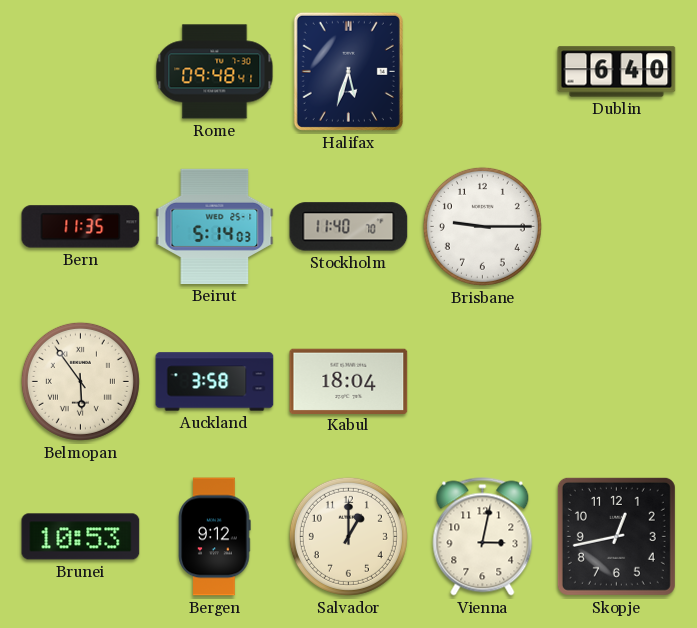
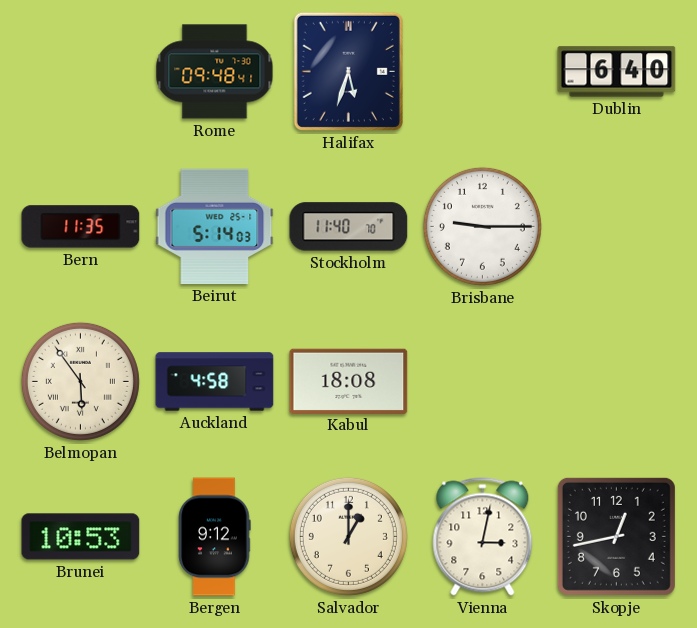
Auckland: 3:58 -> 4:58
Kabul: 18:04 -> 18:08
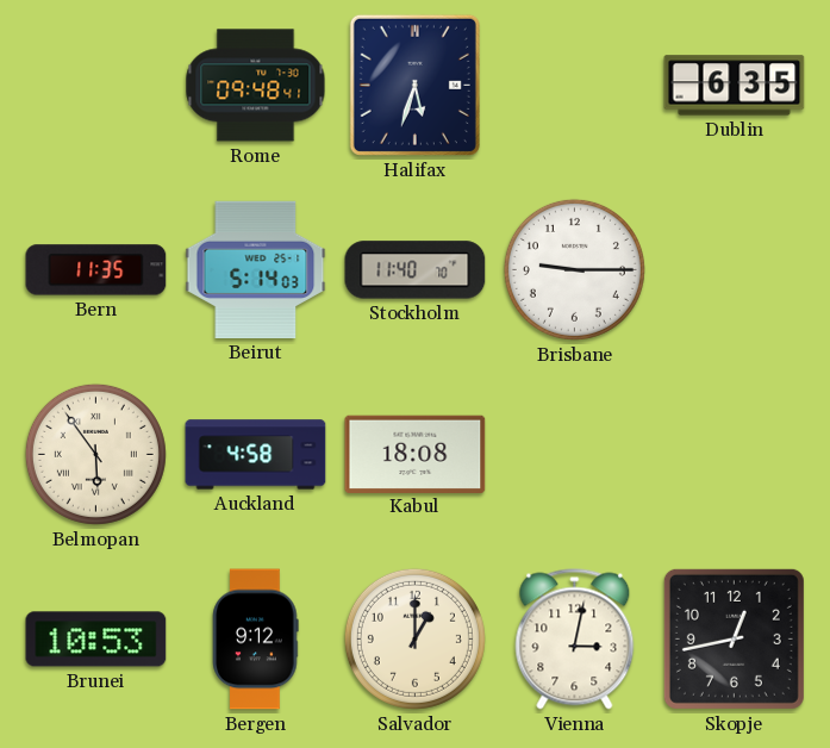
Dublin: 6:40 -> 6:35
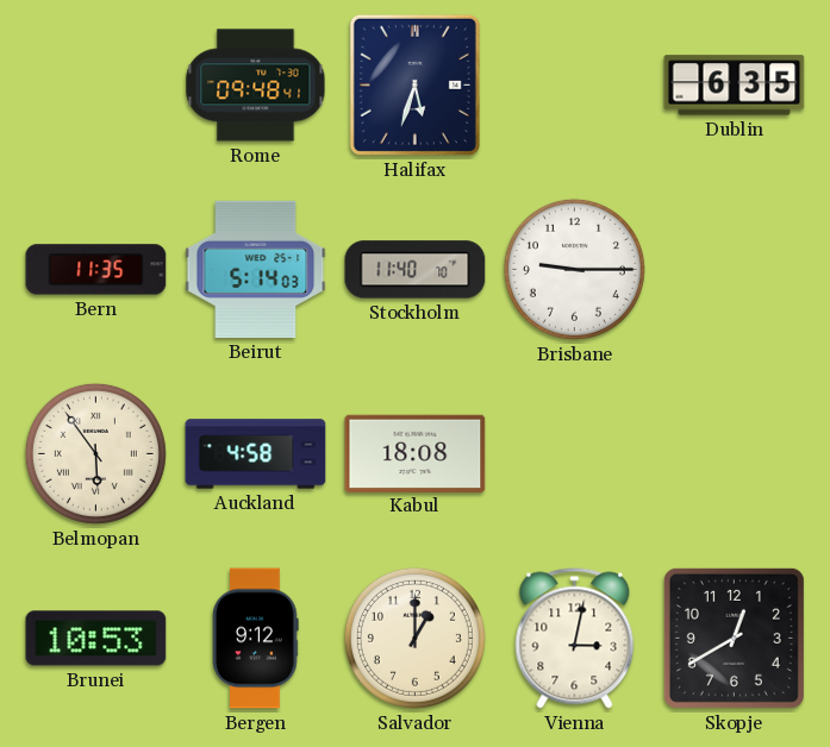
Skopje: 12:43 -> 12:40
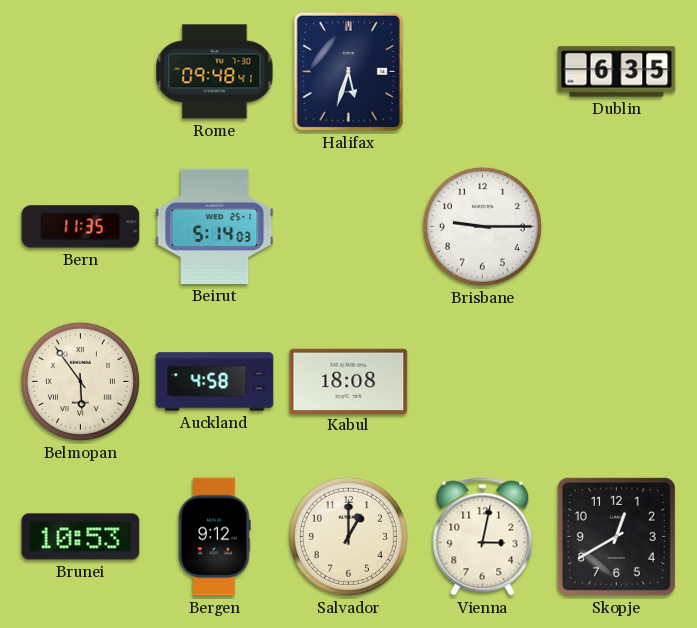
Stockholm: 11:40 -> none
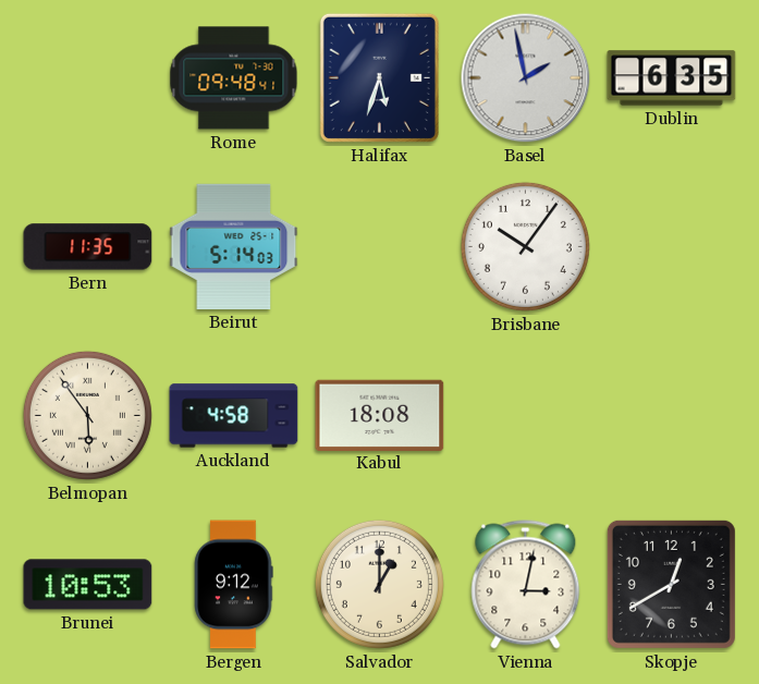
Basel: none -> 1:58
Brisbane: 9:15 -> 10:06
